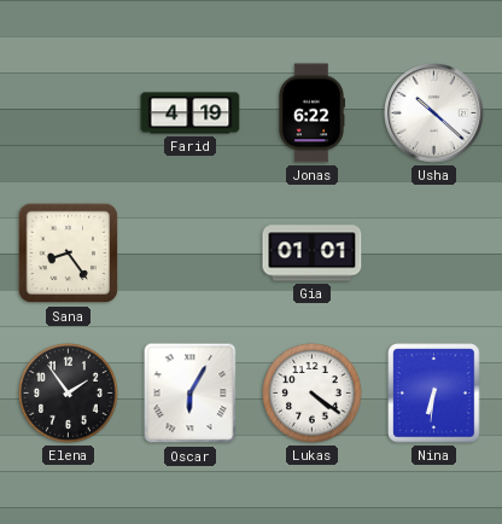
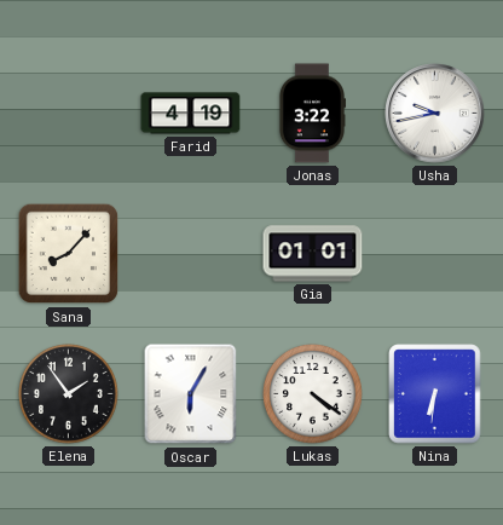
Jonas: 6:22 -> 3:22
Usha: 10:22 -> 9:43
Sana: 8:24 -> 8:07
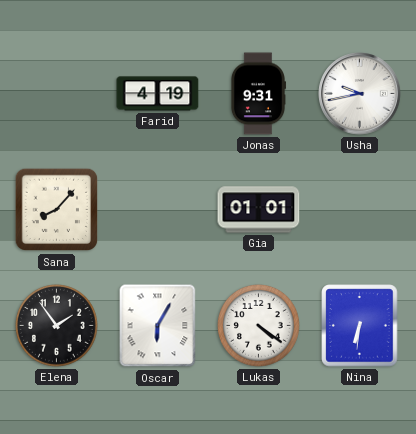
Jonas: 3:22 -> 9:31
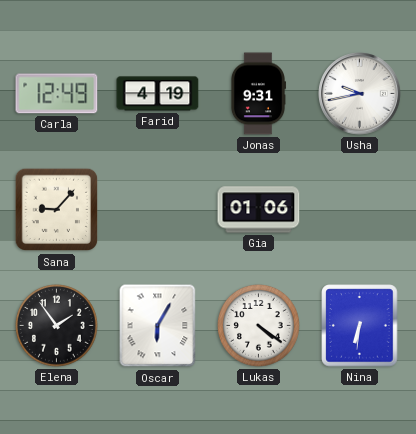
Carla: none -> 12:49
Sana: 8:07 -> 9:07
Gia: 01:01 -> 01:06
